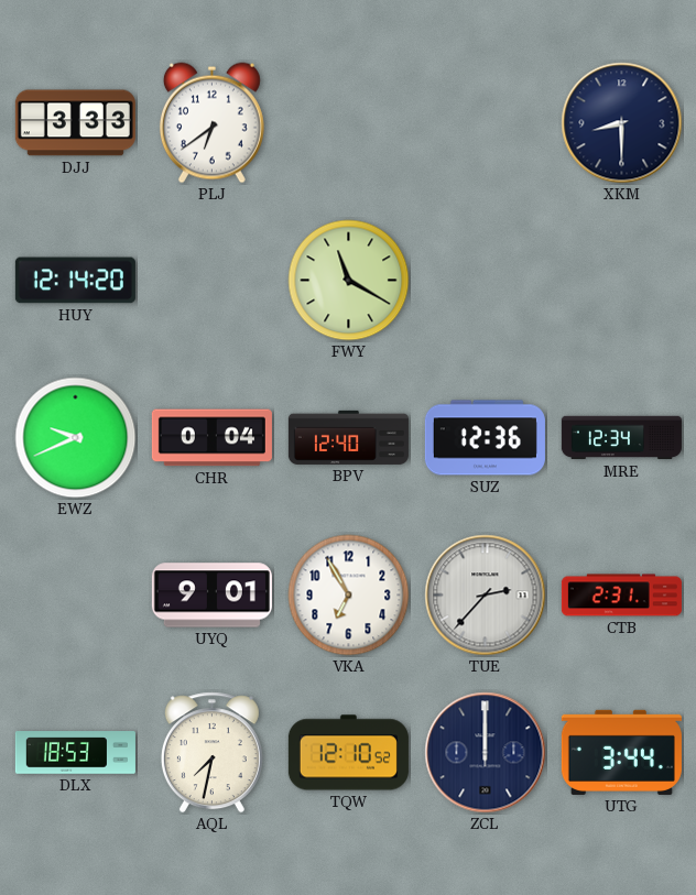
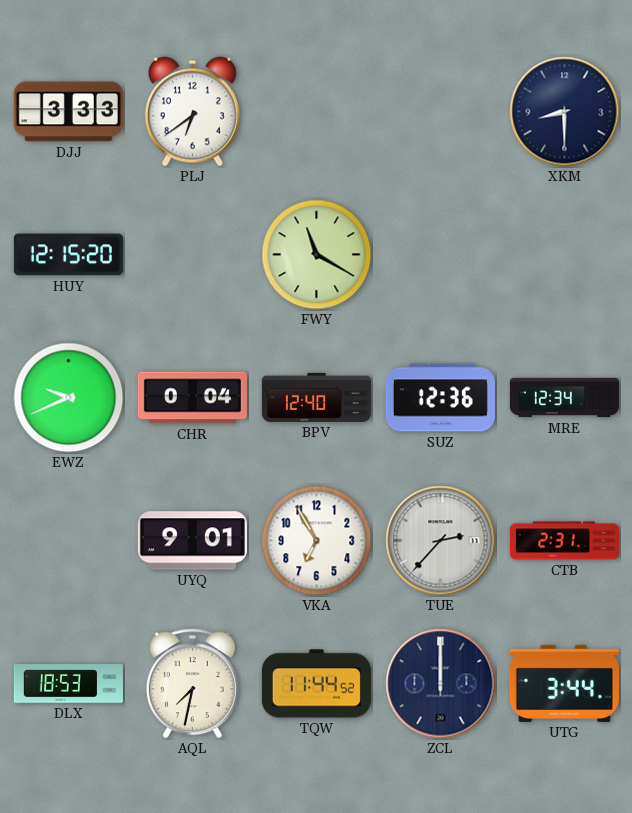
HUY: 12:14 -> 12:15
TQW: 12:10 -> 11:44
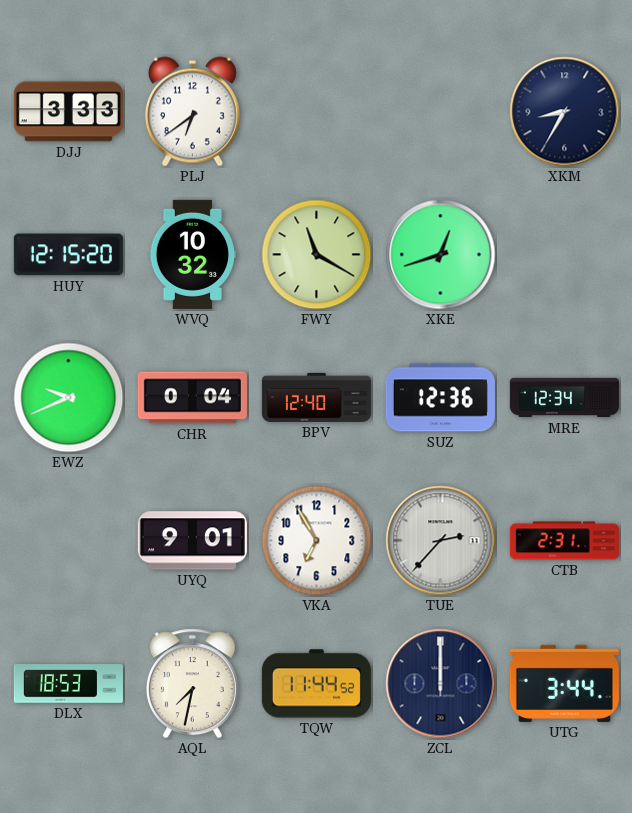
XKM: 8:30 -> 8:35
WVQ: none -> 10:32
XKE: none -> 12:42
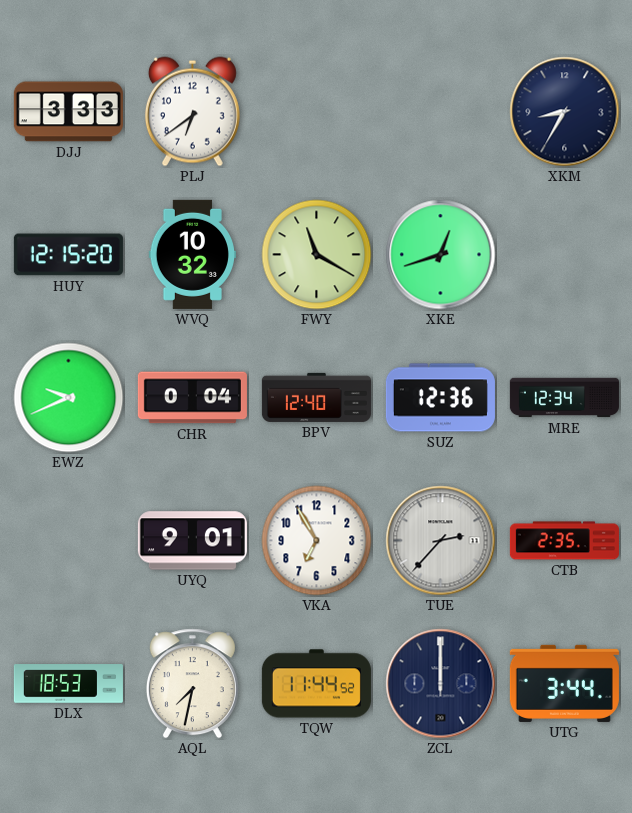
CTB: 2:31 -> 2:35
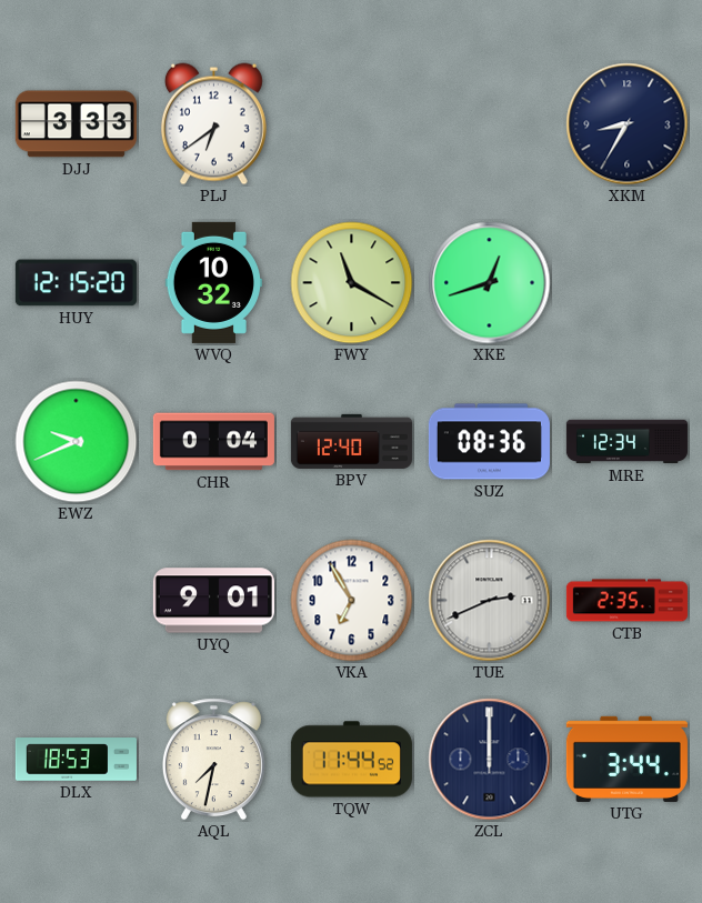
SUZ: 12:36 -> 08:36
TUE: 2:37 -> 2:41
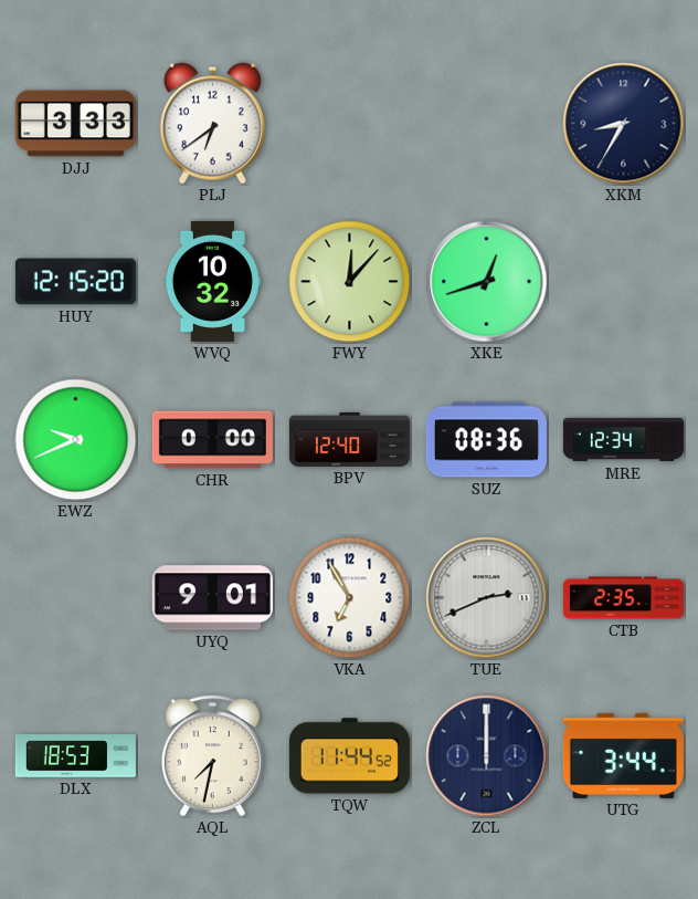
FWY: 11:20 -> 12:07
CHR: 0:04 -> 0:00
